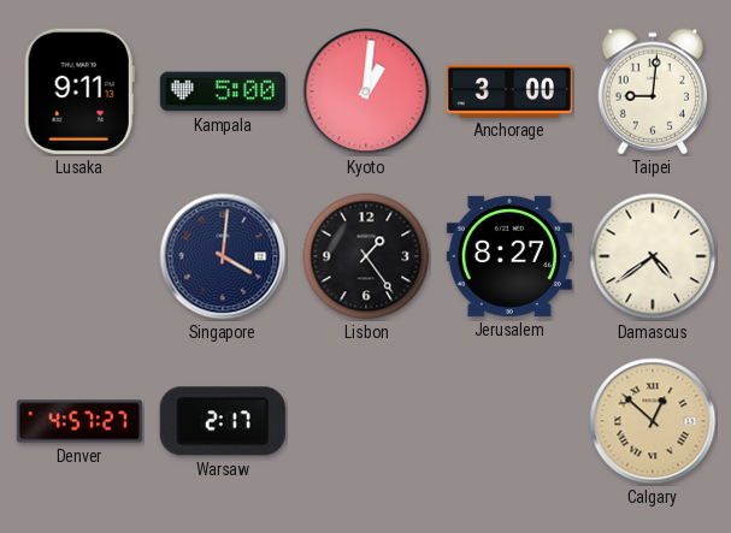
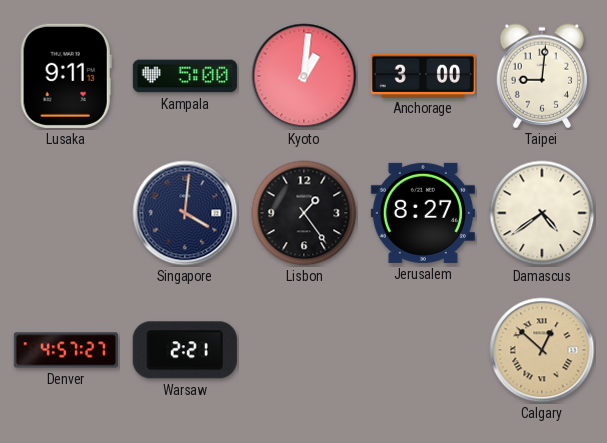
Warsaw: 2:17 -> 2:21
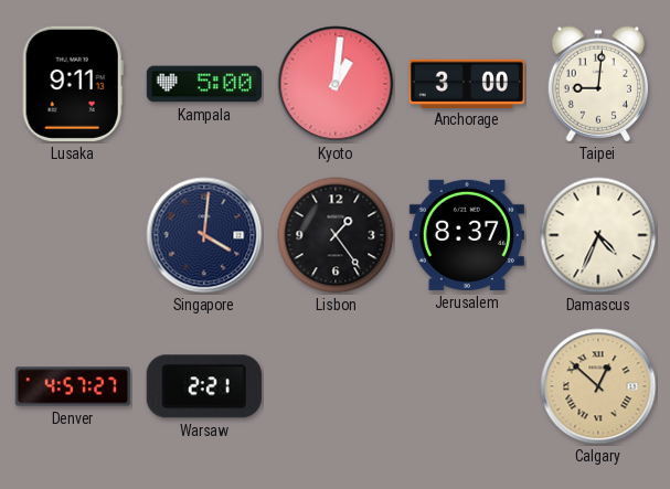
Jerusalem: 8:27 -> 8:37
Damascus: 4:39 -> 4:34
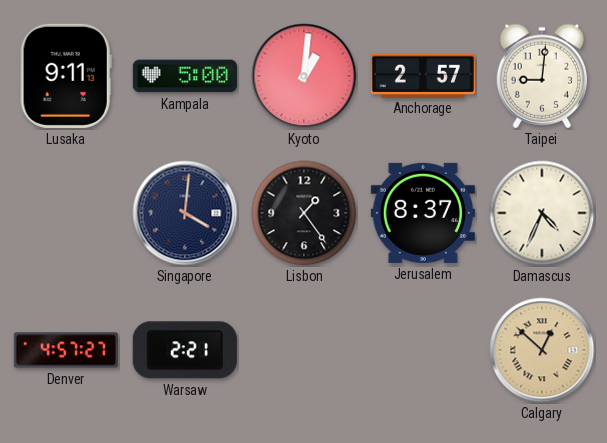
Anchorage: 3:00 -> 2:57
